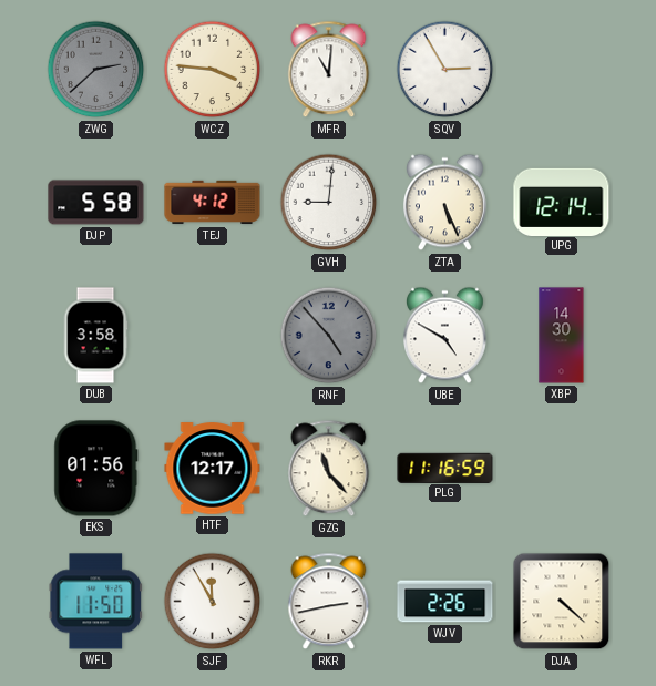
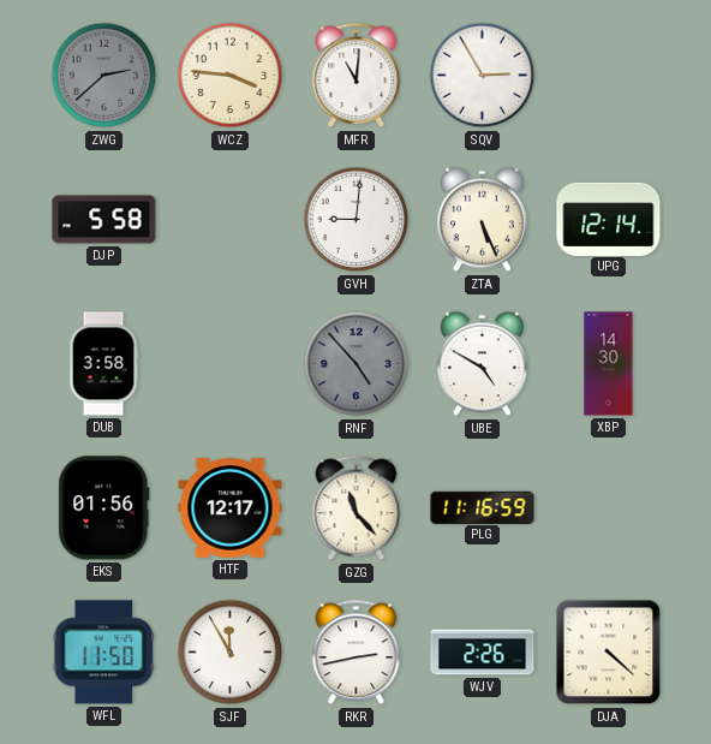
TEJ: 4:12 -> none
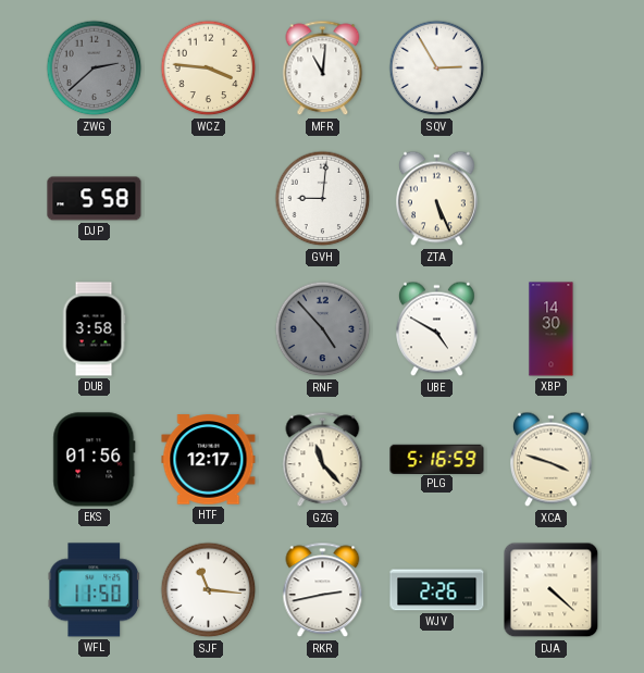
UPG: 12:14 -> none
PLG: 11:16 -> 5:16
XCA: none -> 3:48
SJF: 11:55 -> 11:16
